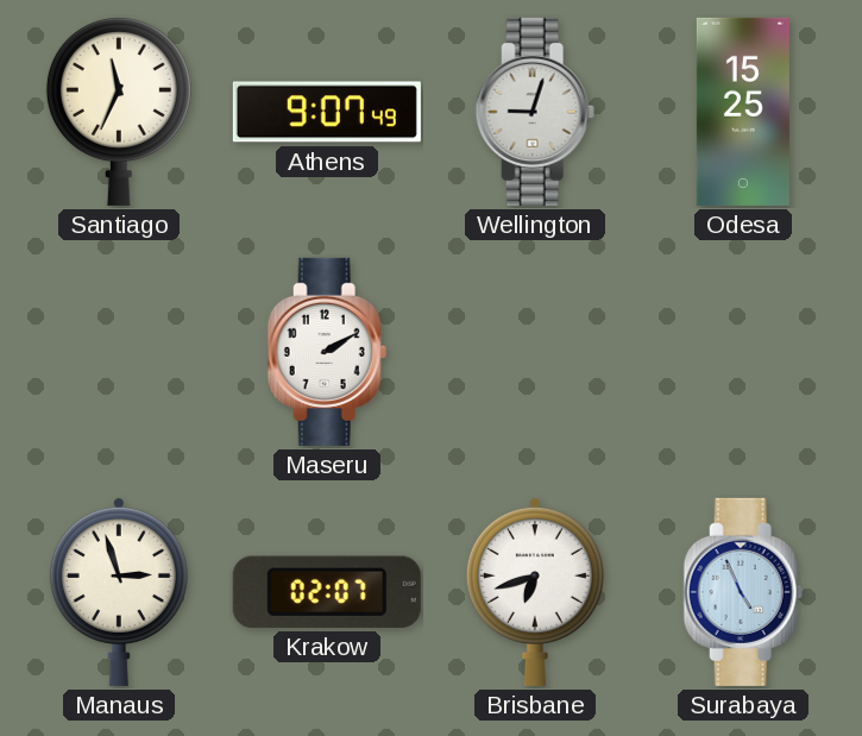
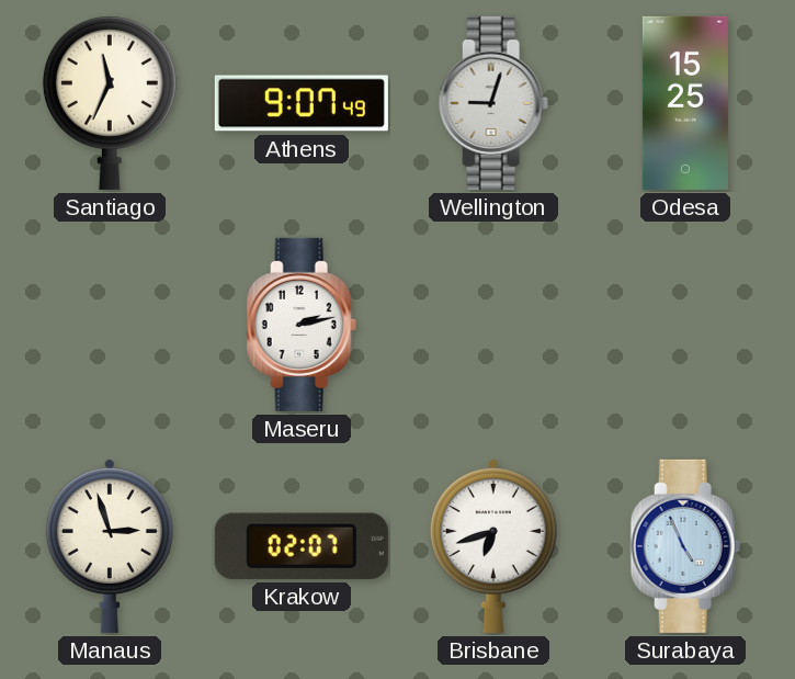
Maseru: 2:10 -> 2:13
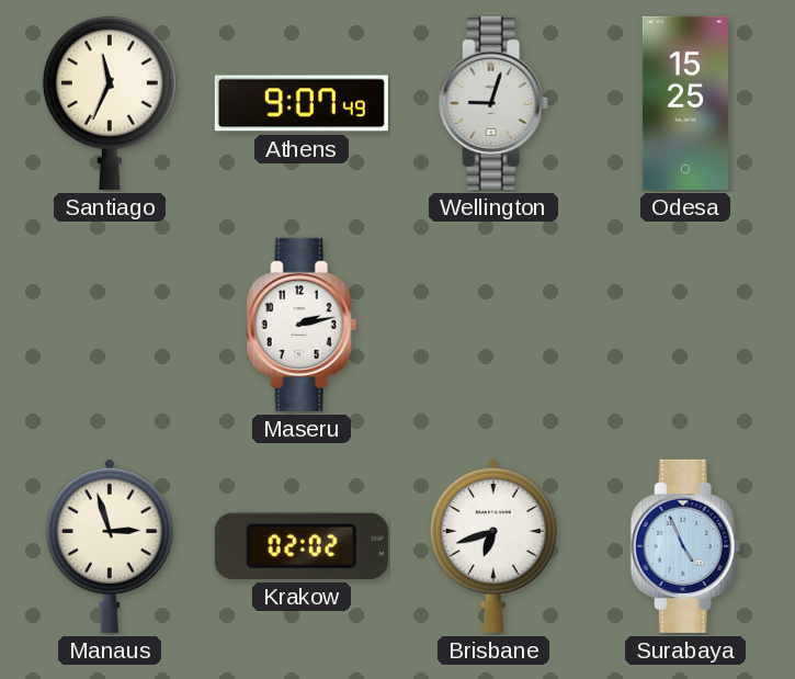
Krakow: 02:07 -> 02:02
